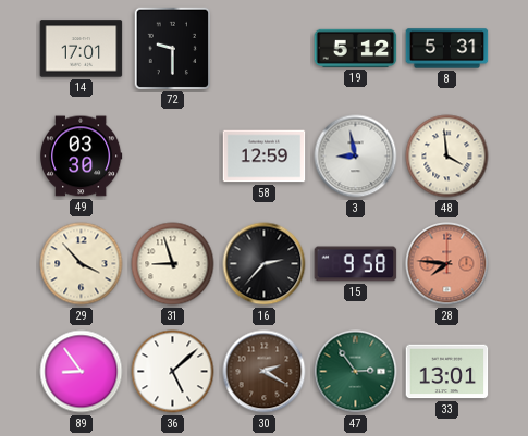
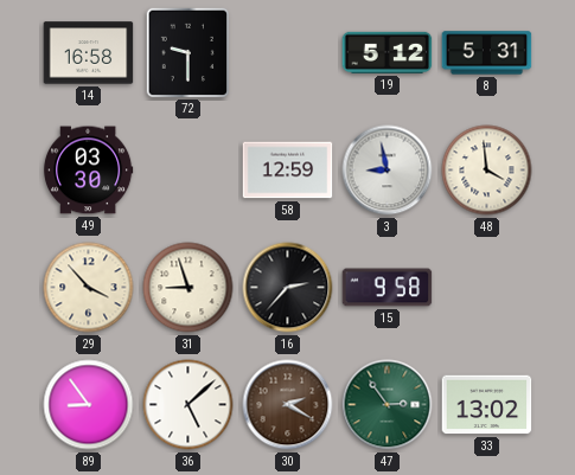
14: 17:01 -> 16:58
28: 7:46 -> none
33: 13:01 -> 13:02
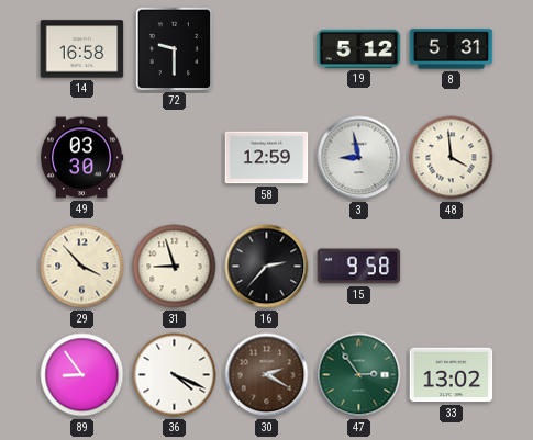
36: 5:08 -> 4:19
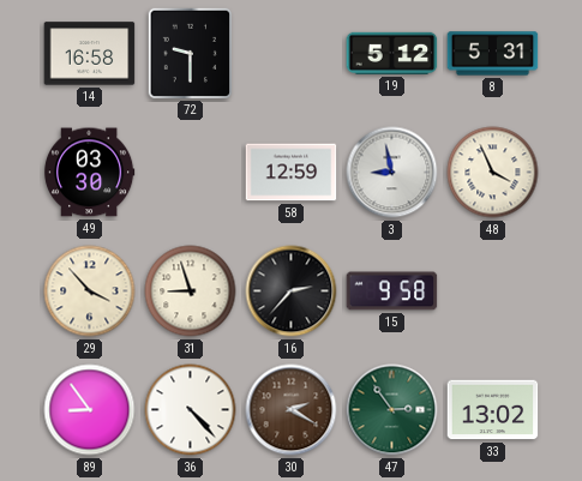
48: 3:59 -> 3:56
36: 4:19 -> 4:23
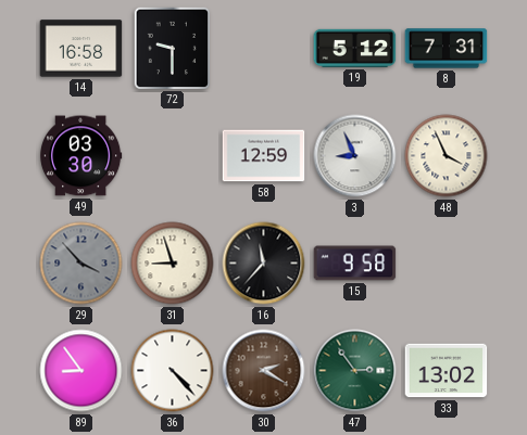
8: 5:31 -> 7:31
3: 8:58 -> 8:56
29 dial: cream -> grey
16: 2:37 -> 11:37
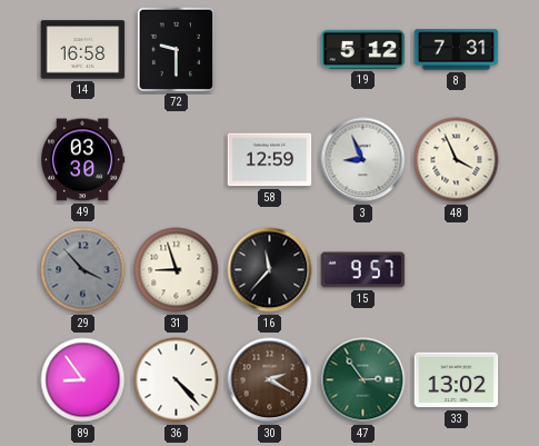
15: 9:58 -> 9:57
